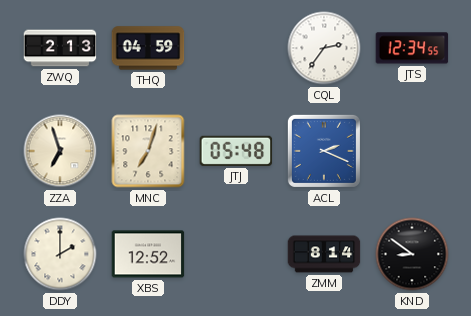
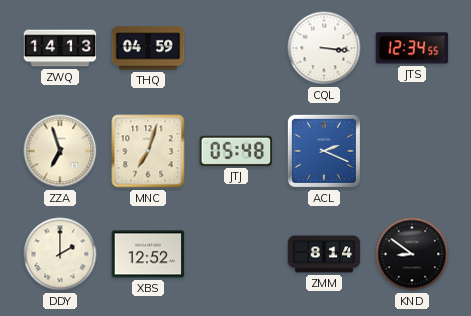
ZWQ: 2:13 -> 14:13
CQL: 2:36 -> 3:16
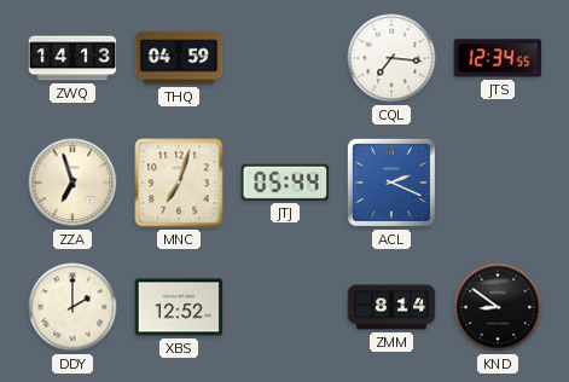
CQL: 3:16 -> 7:16
JTJ: 05:48 -> 05:44
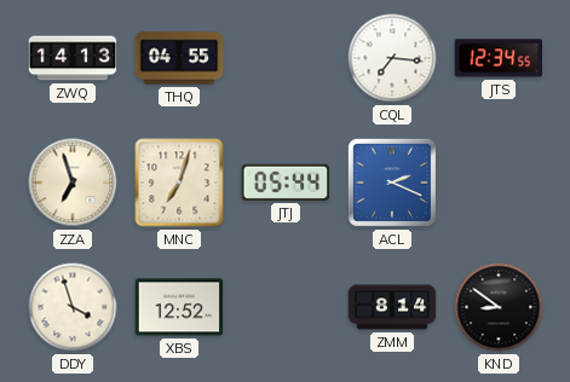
THQ: 04:59 -> 04:55
DDY: 2:00 -> 3:57
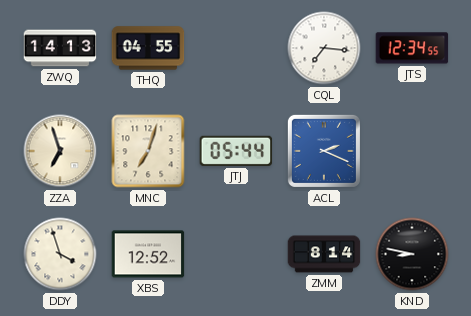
KND: 8:51 -> 8:47
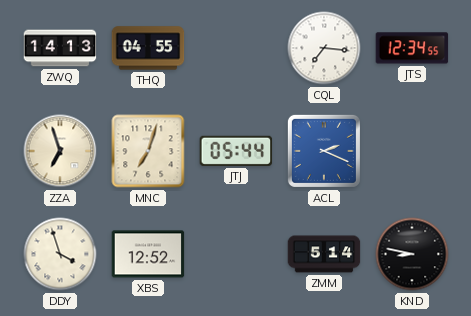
ZMM: 8:14 -> 5:14
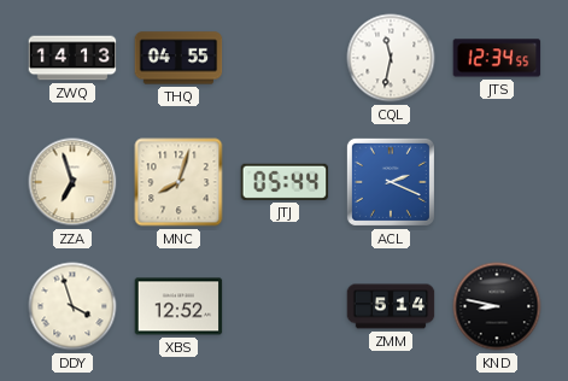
CQL: 7:16 -> 11:32
MNC: 7:03 -> 8:03
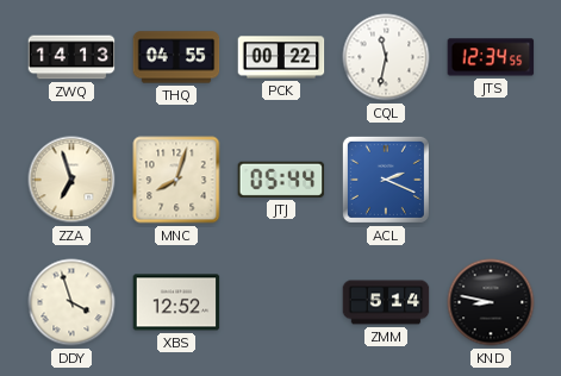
PCK: none -> 00:22
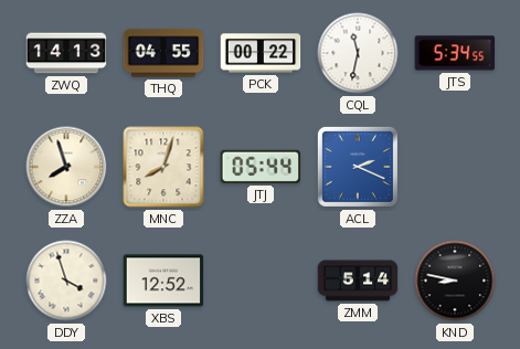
JTS: 12:34 -> 5:34
ZZA: 6:57 -> 7:57
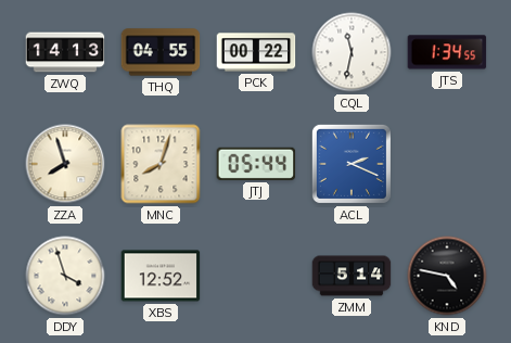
JTS: 5:34 -> 1:34
KND: 8:47 -> 4:47
